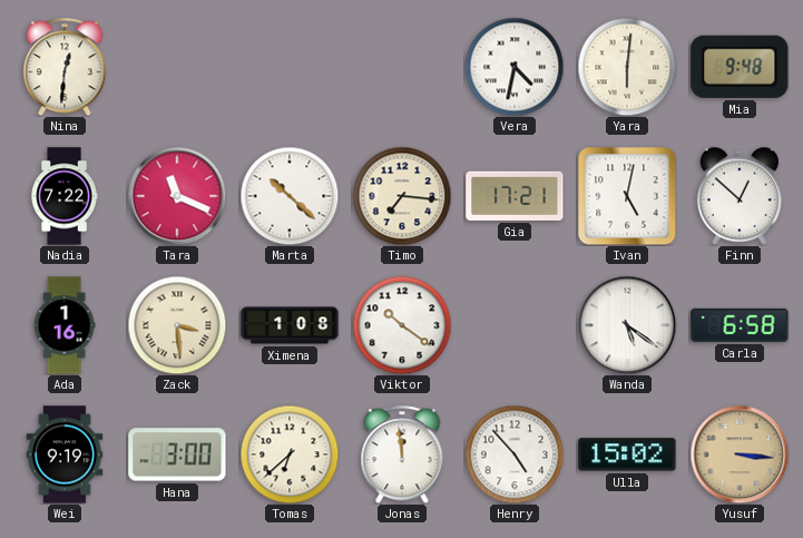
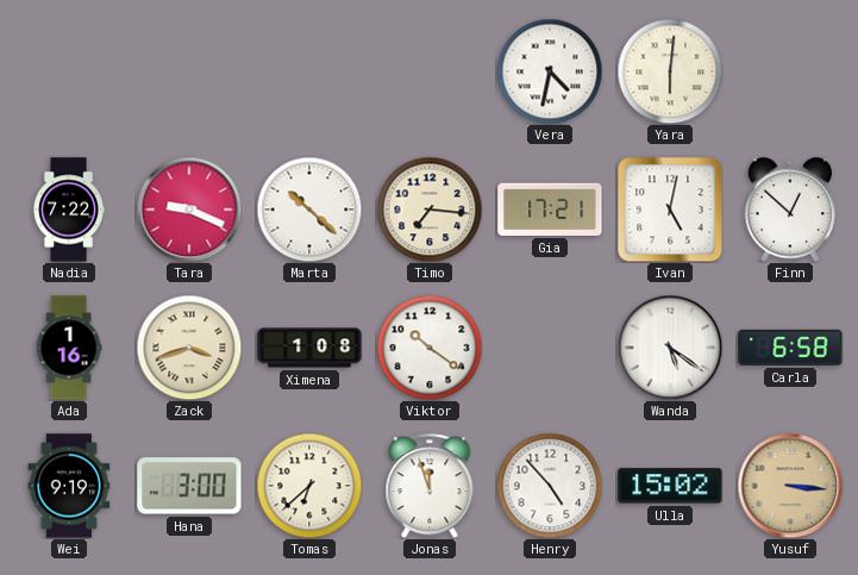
Nina: 12:31 -> none
Mia: 9:48 -> none
Tara: 11:19 -> 9:19
Zack: 3:29 -> 3:42
Jonas: 11:59 -> 11:57
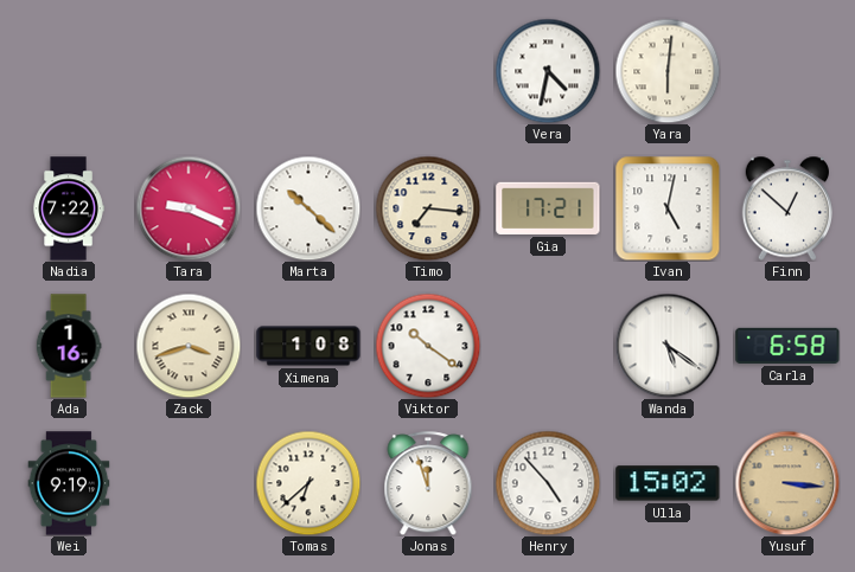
Hana: 3:00 -> none
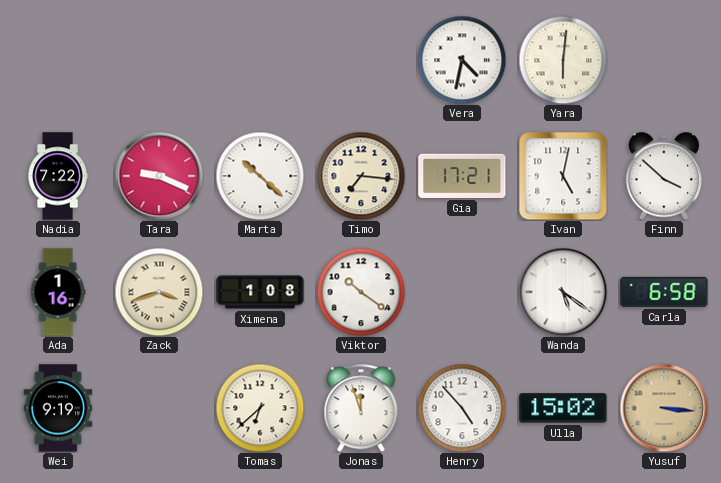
Finn: 12:52 -> 3:52
